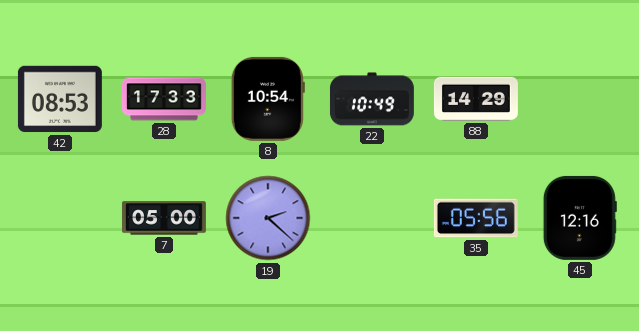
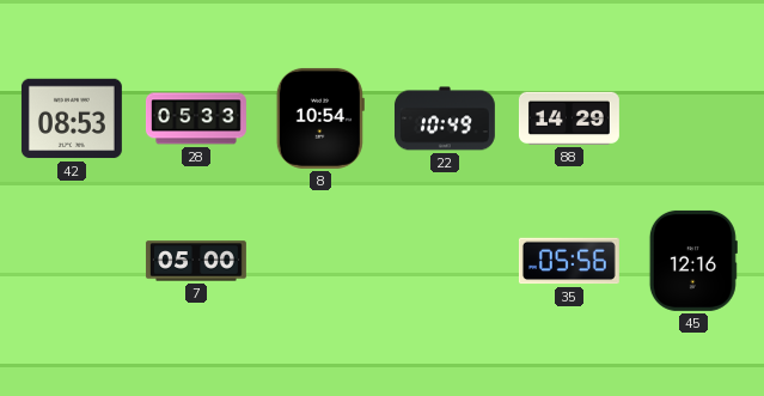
28: 17:33 -> 05:33
19: 2:22 -> none
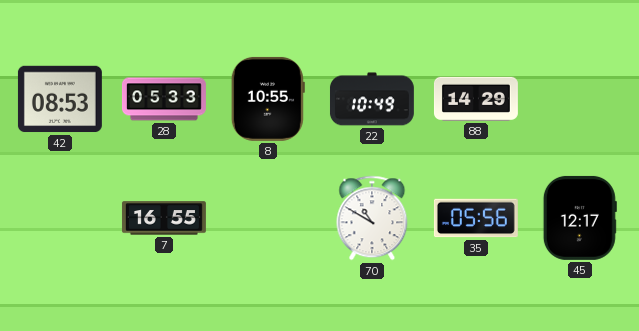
8: 10:54 -> 10:55
7: 05:00 -> 16:55
70: none -> 10:50
45: 12:16 -> 12:17
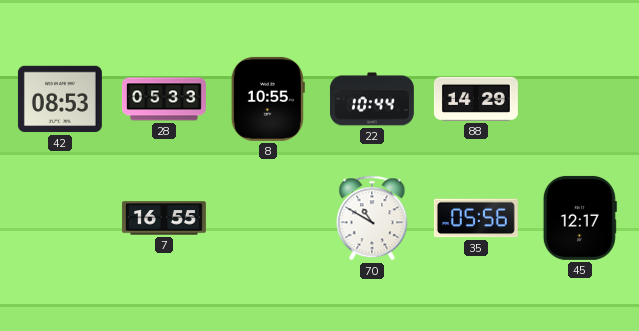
22: 10:49 -> 10:44
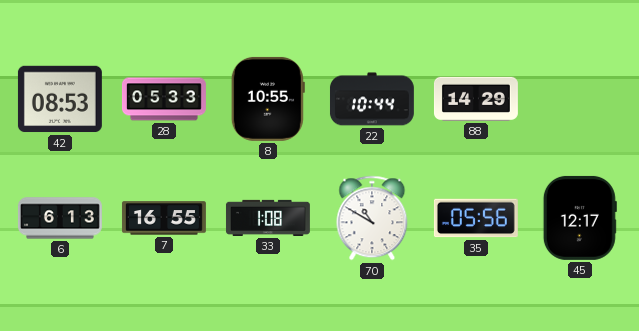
6: none -> 6:13
33: none -> 1:08
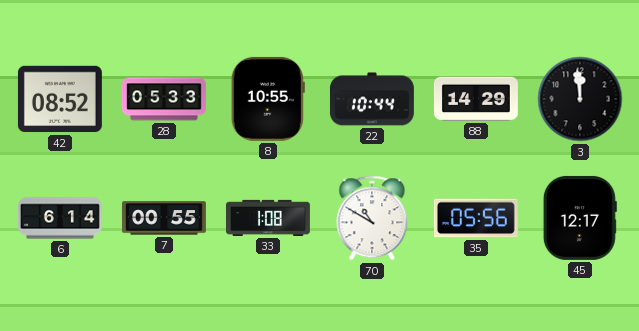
42: 08:53 -> 08:52
3: none -> 11:59
6: 6:13 -> 6:14
7: 16:55 -> 00:55
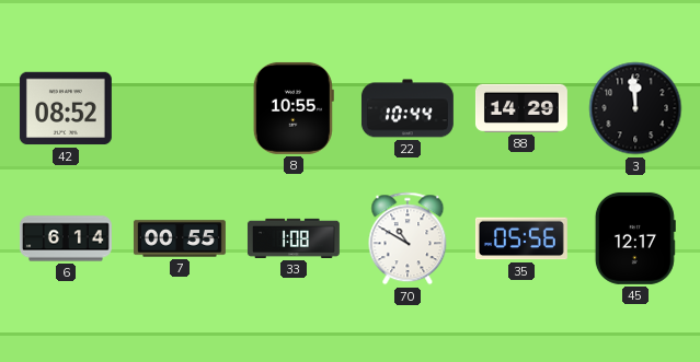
28: 05:33 -> none
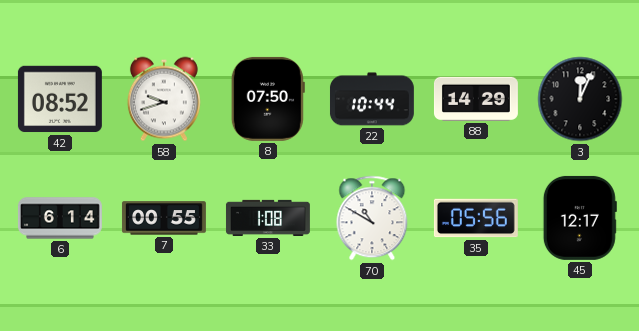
58: none -> 9:42
8: 10:55 -> 07:50
3: 11:59 -> 12:04
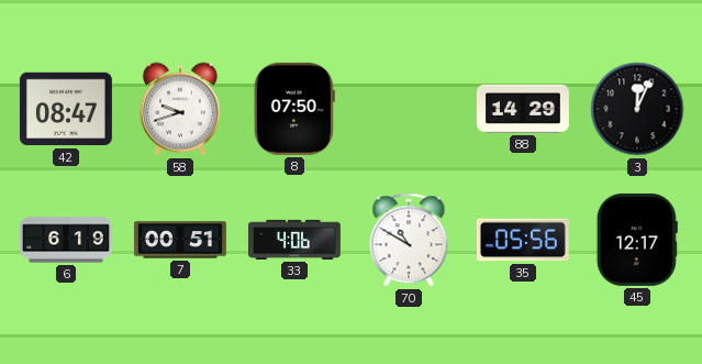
42: 08:52 -> 08:47
22: 10:44 -> none
6: 6:14 -> 6:19
7: 00:55 -> 00:51
33: 1:08 -> 4:06
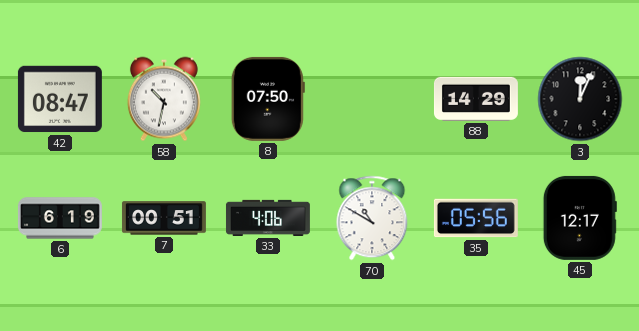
58: 9:42 -> 10:32
